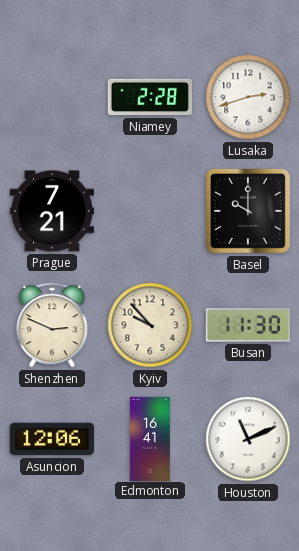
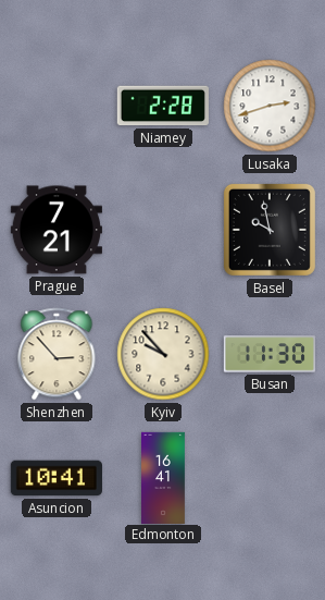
Basel: 10:00 -> 9:58
Shenzhen: 2:49 -> 2:53
Asuncion: 12:06 -> 10:41
Houston: 11:11 -> none
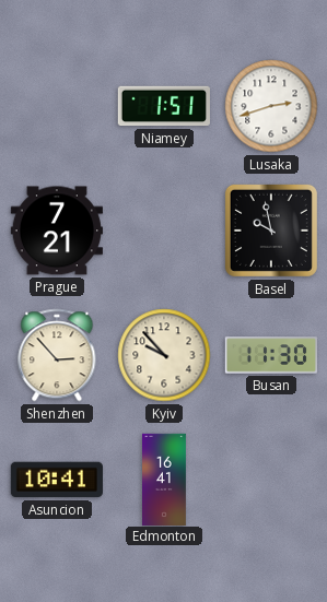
Niamey: 2:28 -> 1:51
